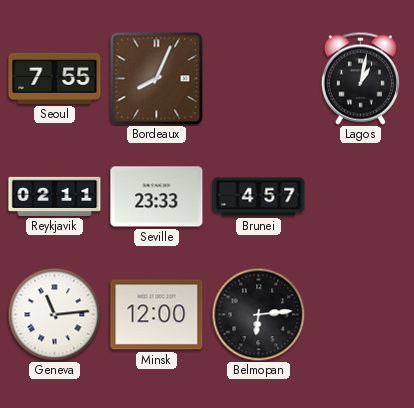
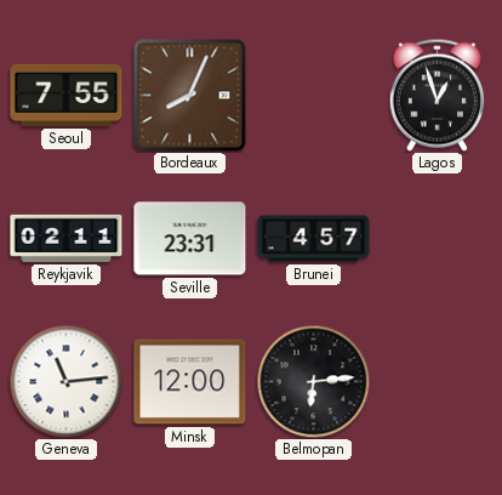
Lagos: 1:02 -> 12:57
Seville: 23:33 -> 23:31
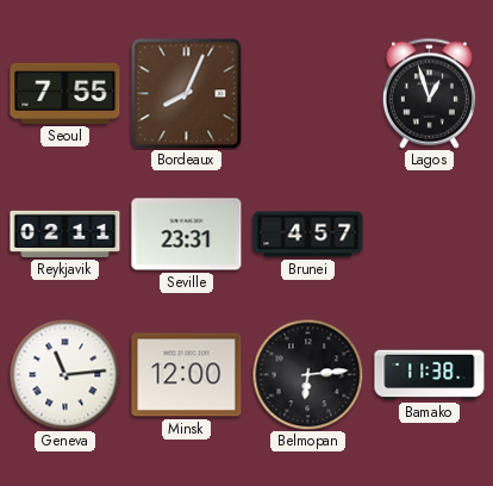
Bamako: none -> 11:38
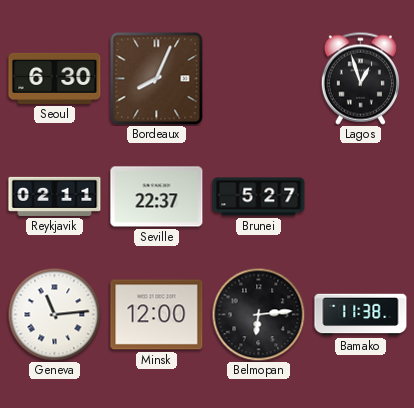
Seoul: 7:55 -> 6:30
Seville: 23:31 -> 22:37
Brunei: 4:57 -> 5:27
